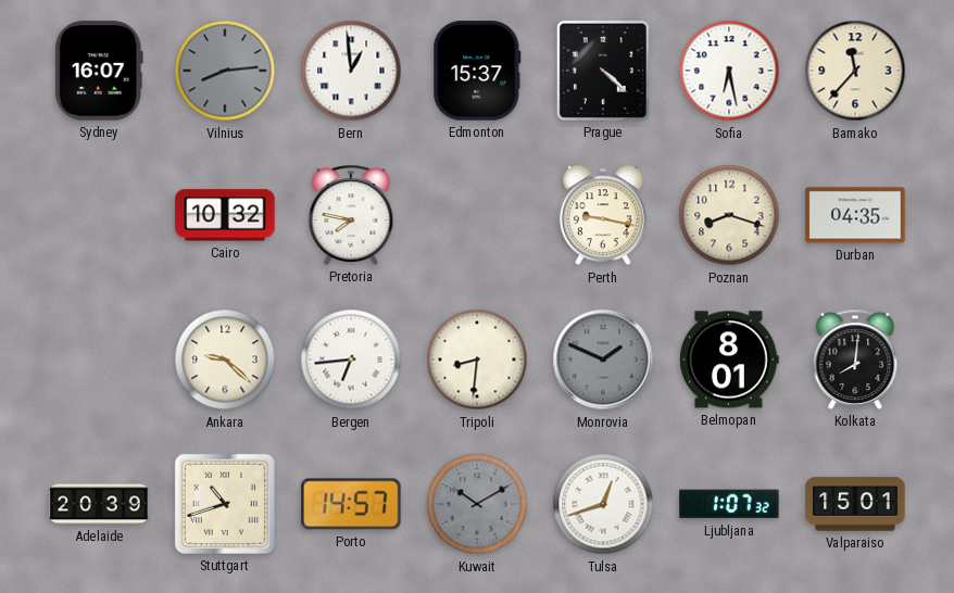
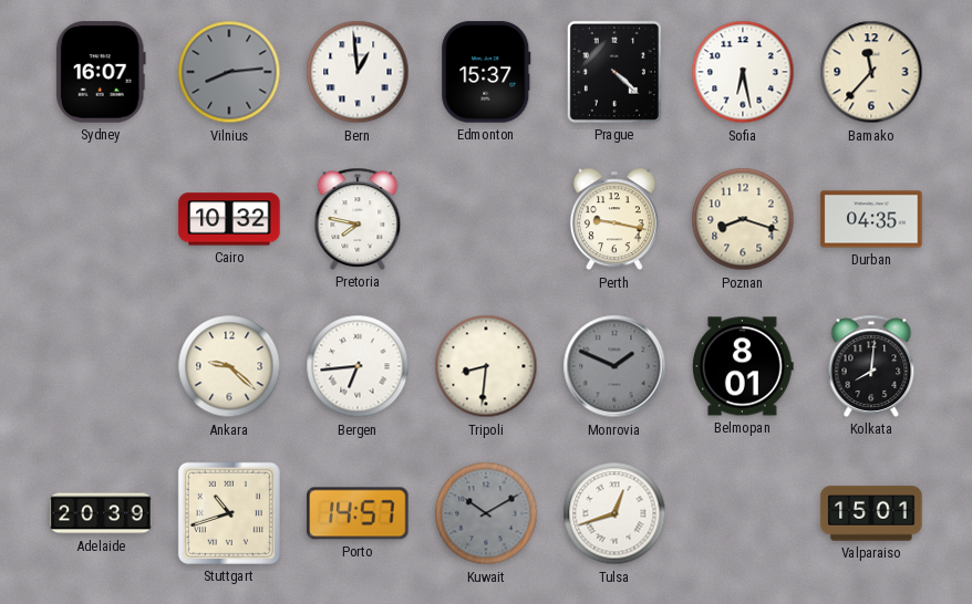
Ljubljana: 1:07 -> none
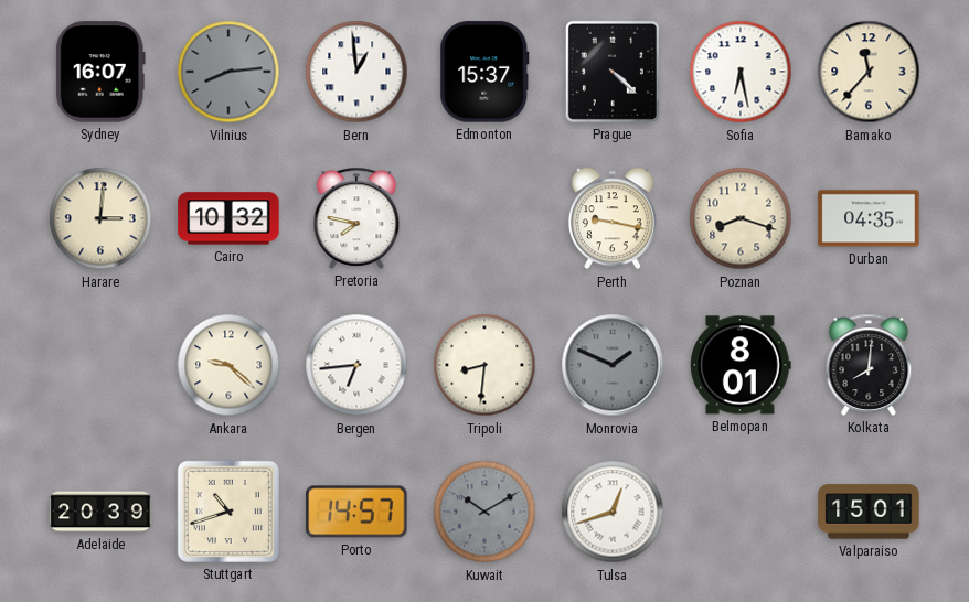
Harare: none -> 3:01
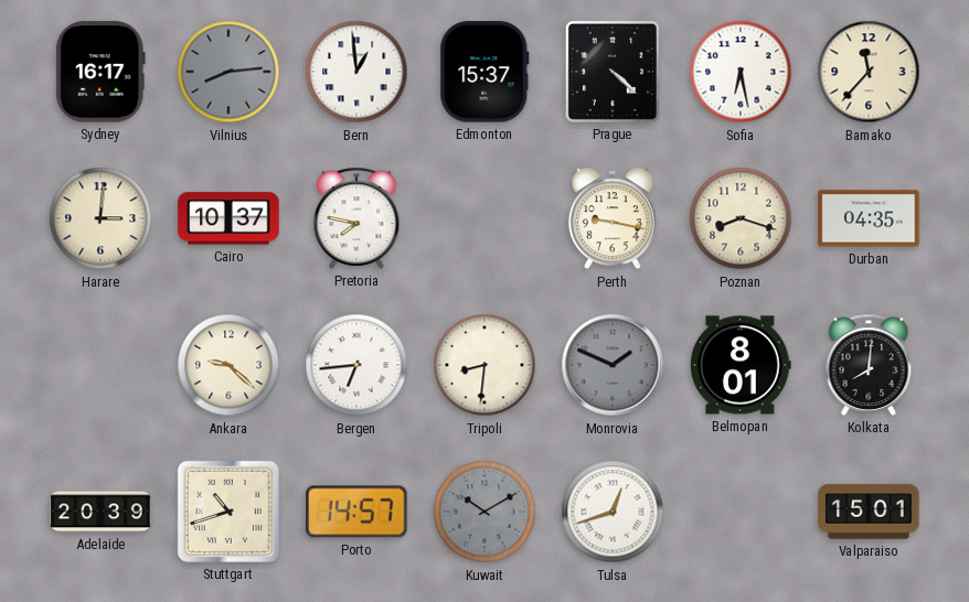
Sydney: 16:07 -> 16:17
Cairo: 10:32 -> 10:37
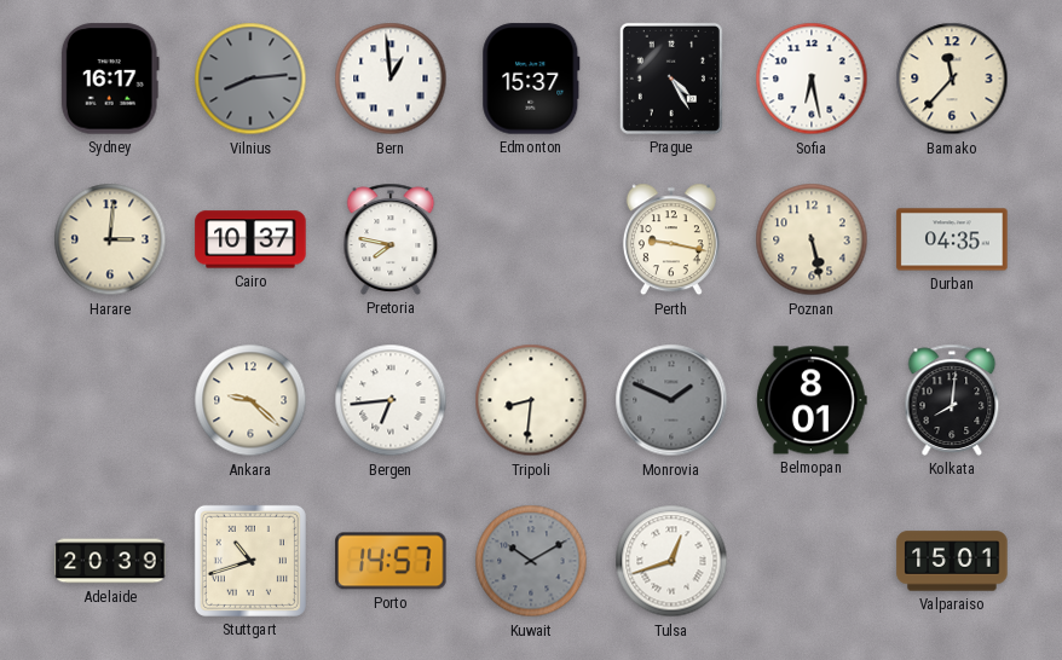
Prague: 4:22 -> 4:25
Poznan: 8:18 -> 5:28
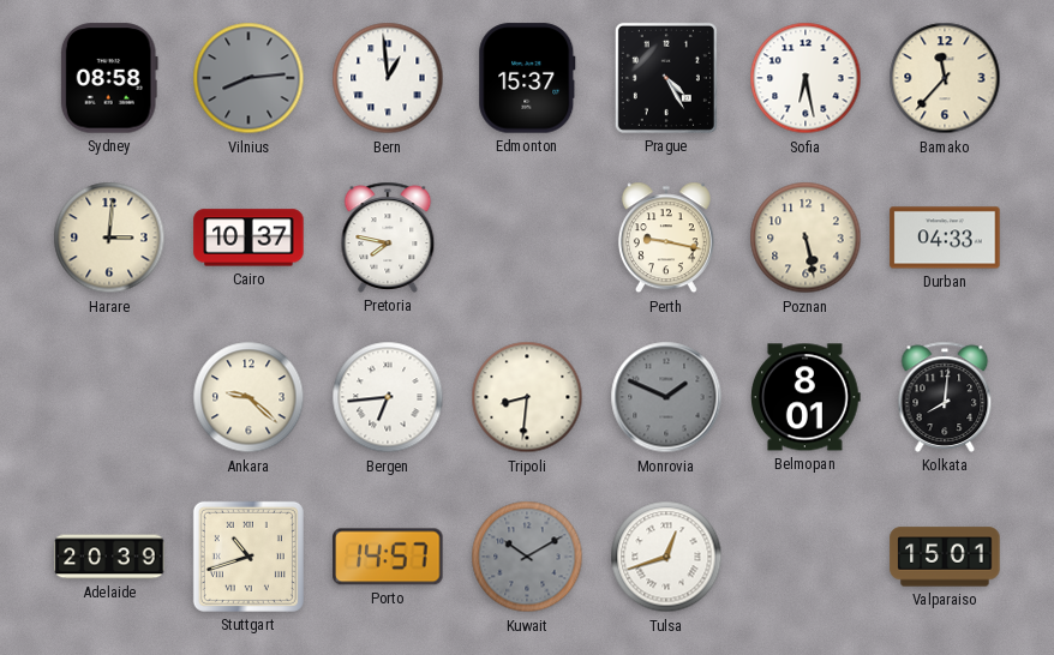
Sydney: 16:17 -> 08:58
Durban: 04:35 -> 04:33
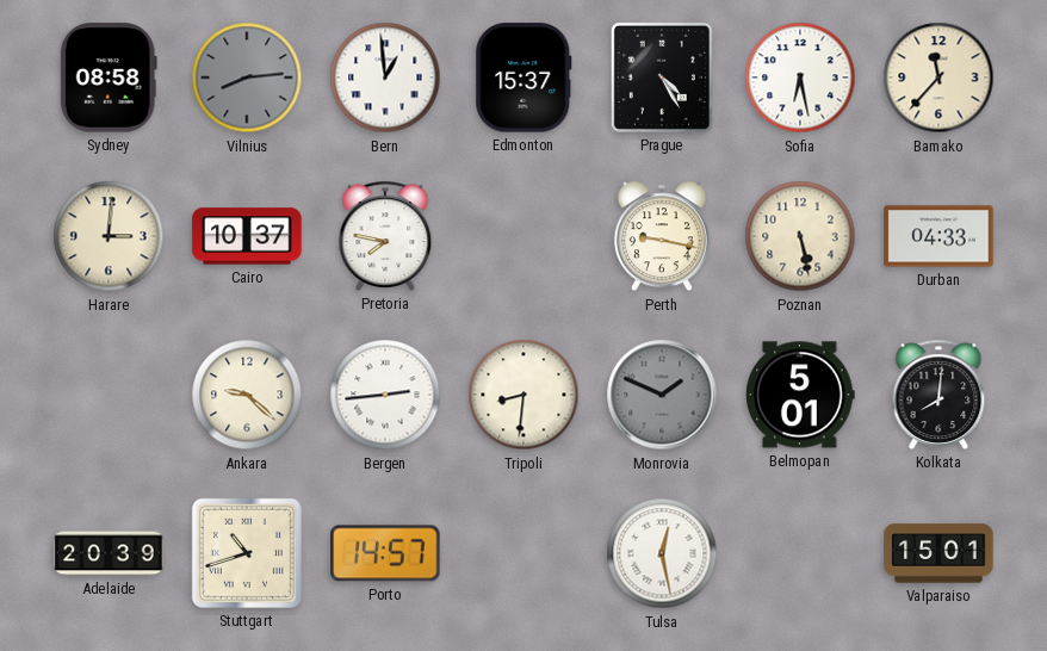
Bergen: 6:44 -> 2:44
Belmopan: 8:01 -> 5:01
Kuwait: 10:10 -> none
Tulsa: 12:42 -> 12:28
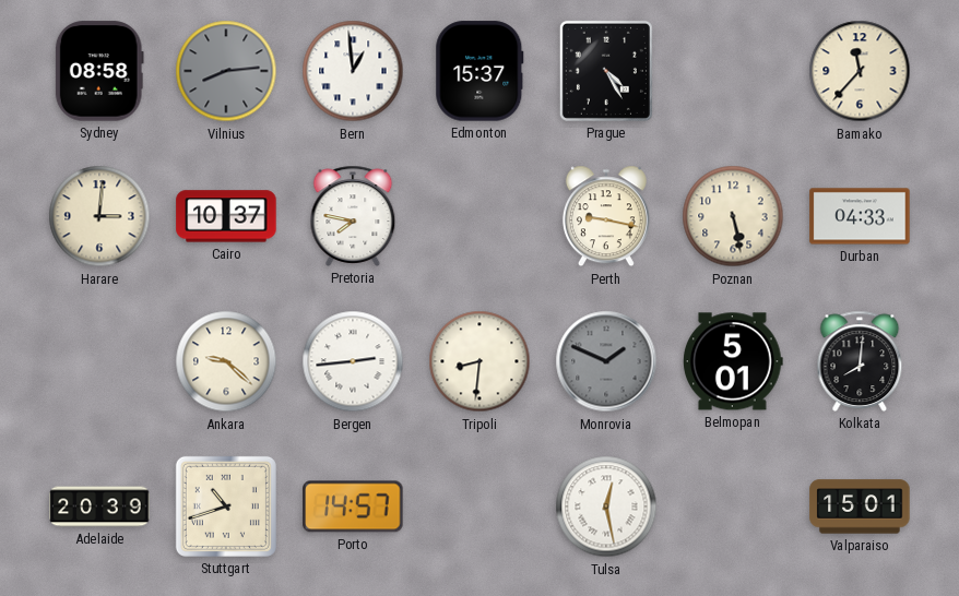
Sofia: 6:28 -> none
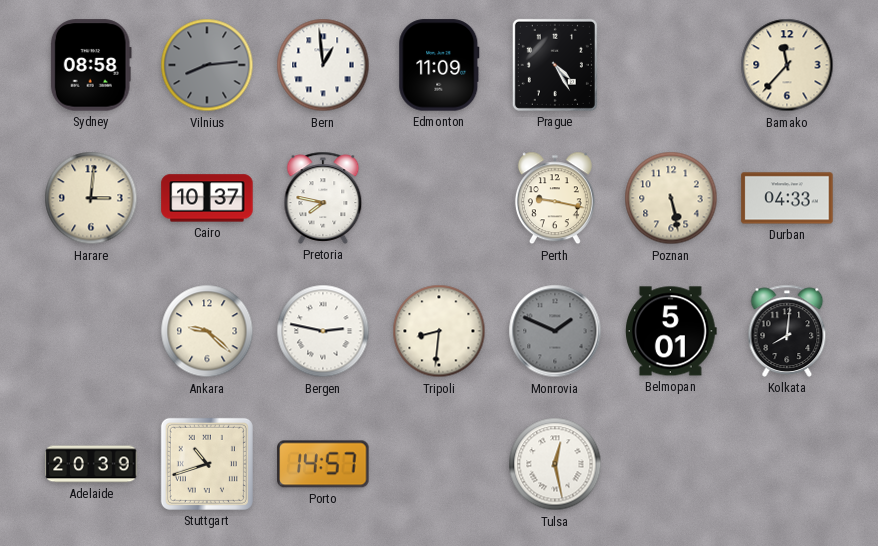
Edmonton: 15:37 -> 11:09
Bergen: 2:44 -> 2:47
Valparaiso: 15:01 -> none
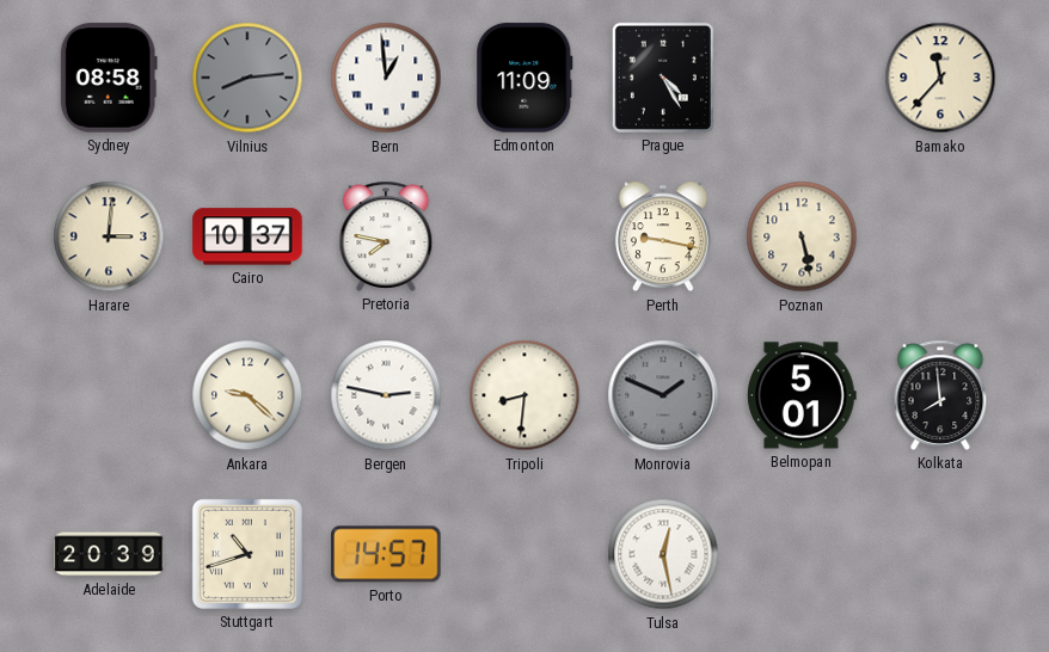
Durban: 04:33 -> none
Kolkata: 8:01 -> 7:59
